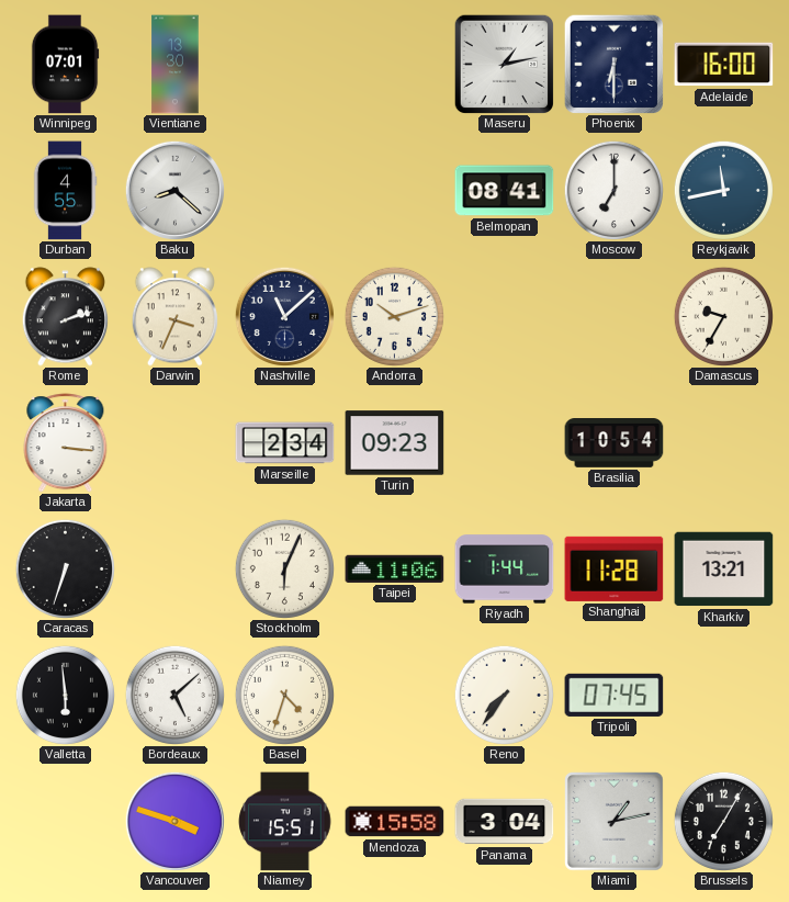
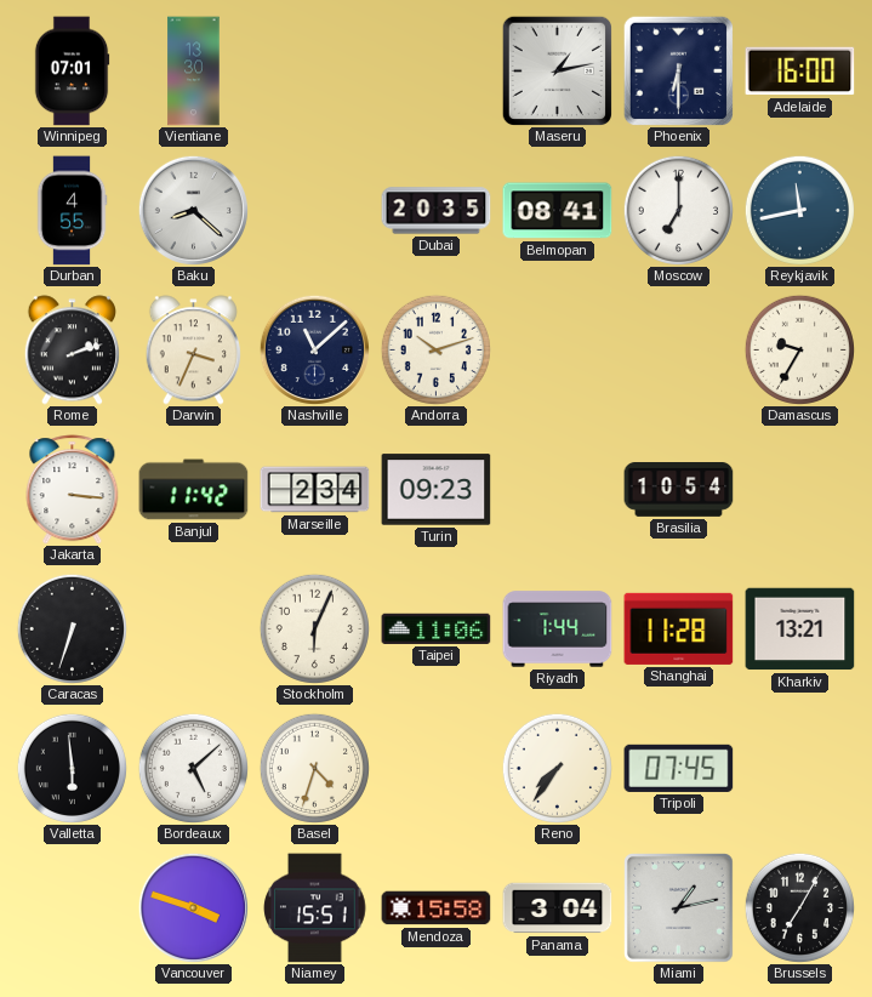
Dubai: none -> 20:35
Banjul: none -> 11:42
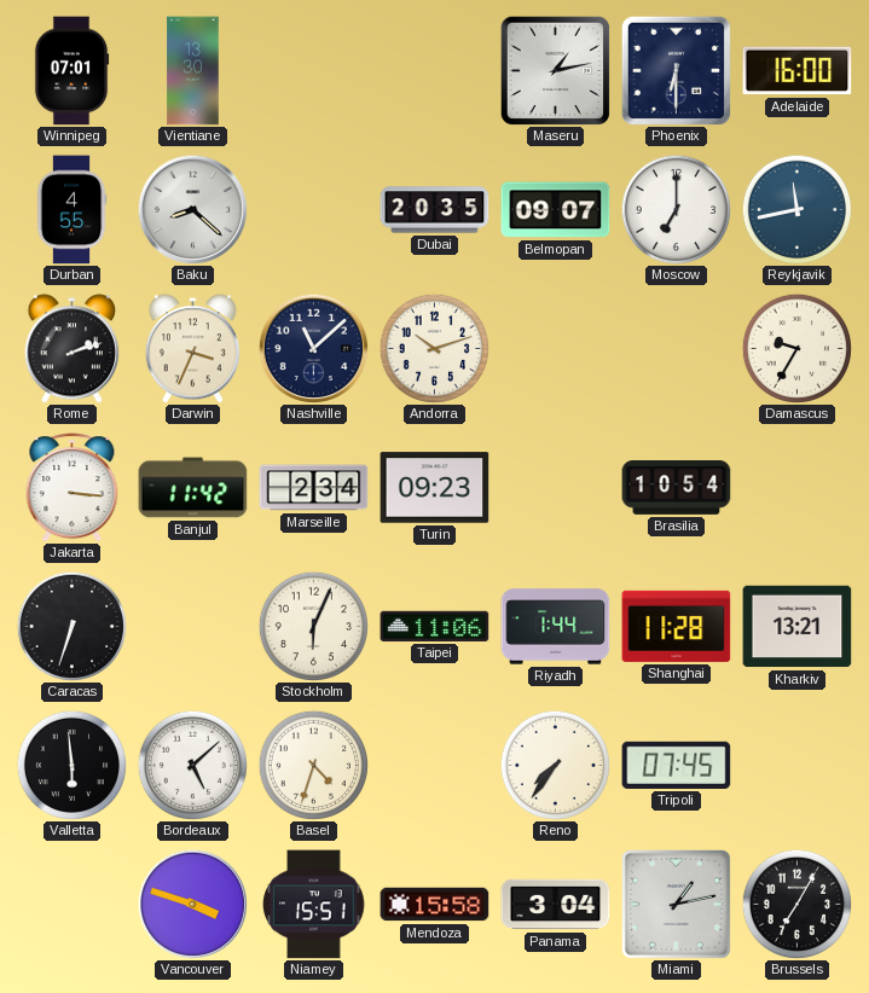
Belmopan: 08:41 -> 09:07
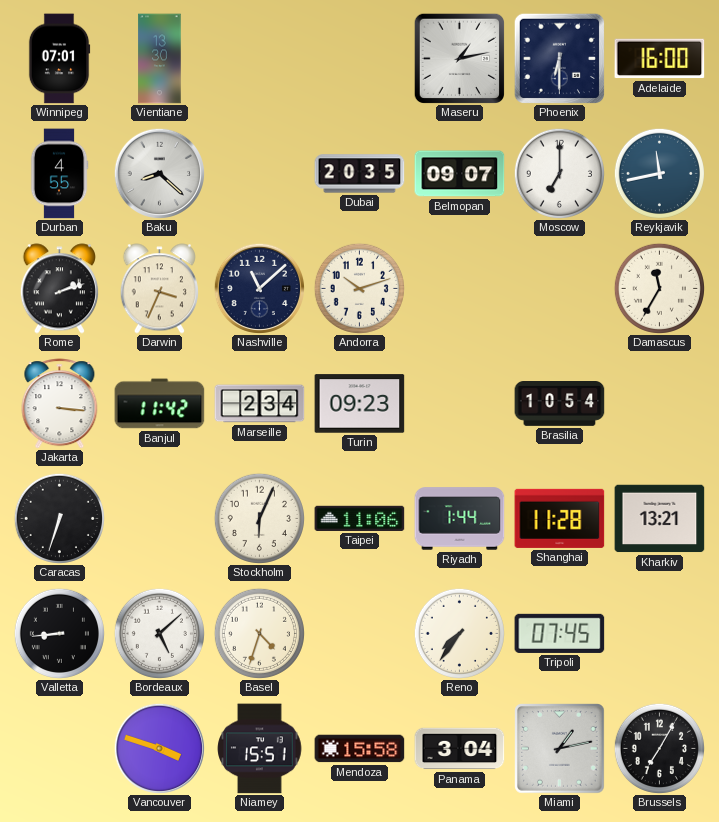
Damascus: 9:35 -> 11:35
Valletta: 5:59 -> 8:44
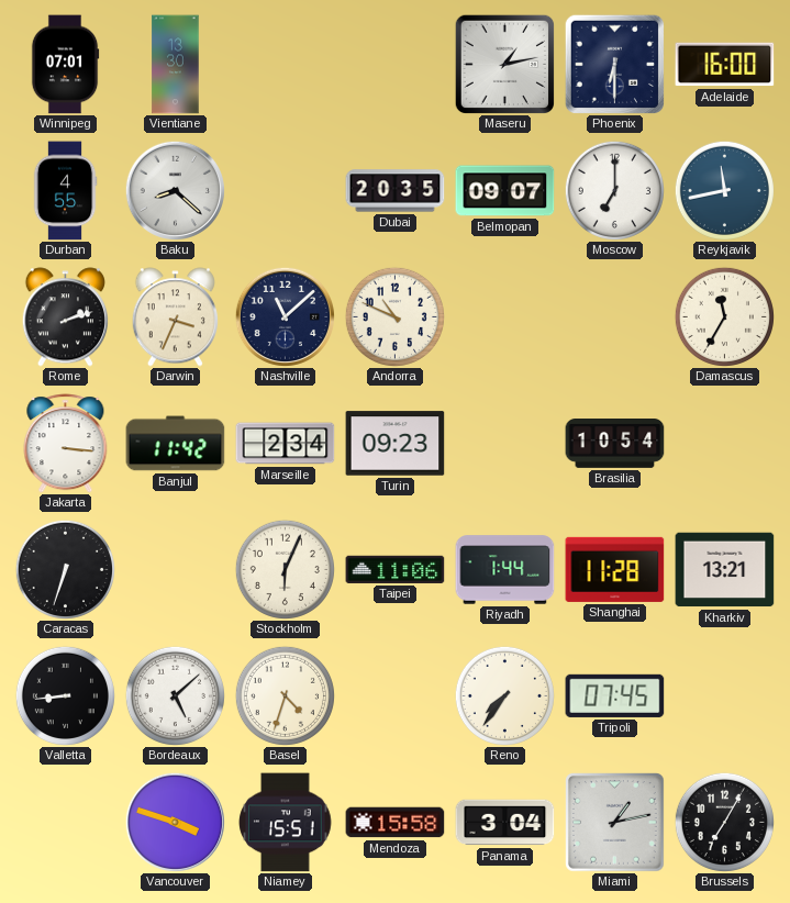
Andorra: 10:12 -> 10:49
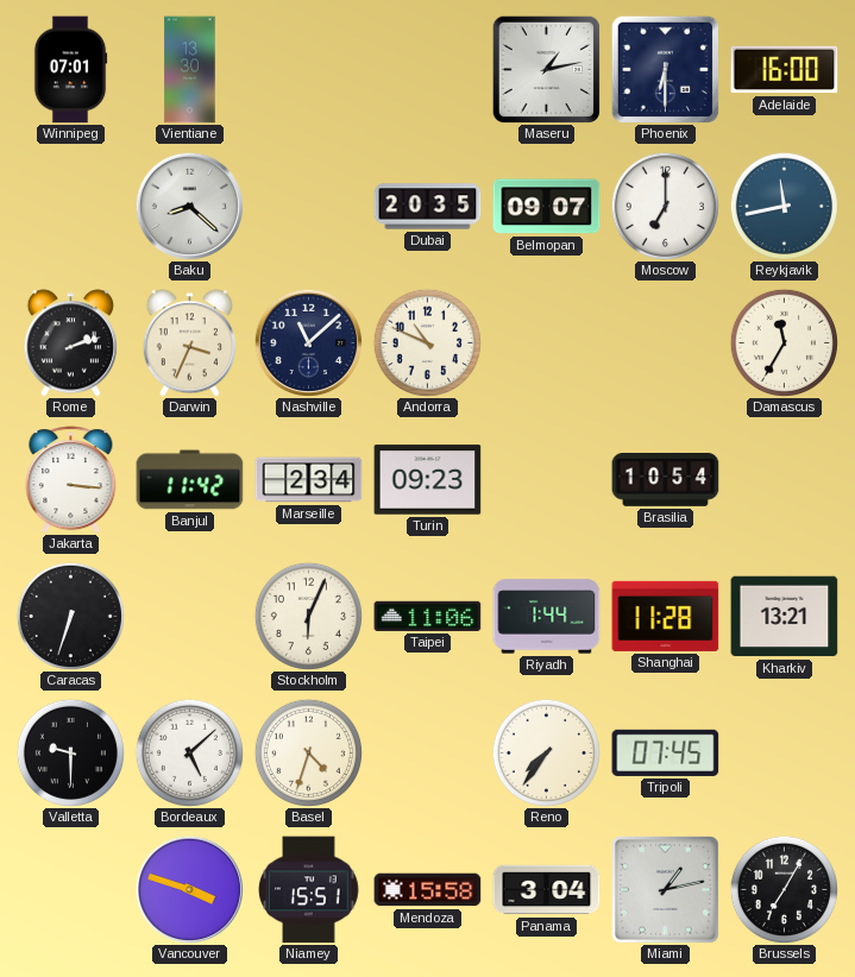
Durban: 4:55 -> none
Valletta: 8:44 -> 9:30
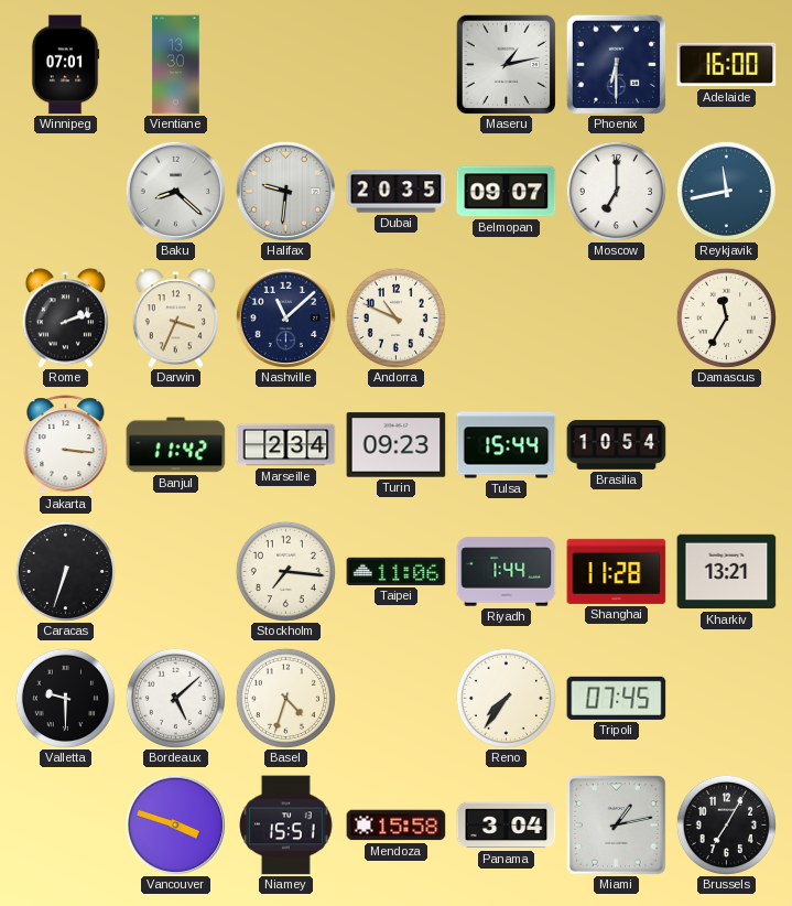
Halifax: none -> 9:31
Tulsa: none -> 15:44
Stockholm: 6:04 -> 7:16
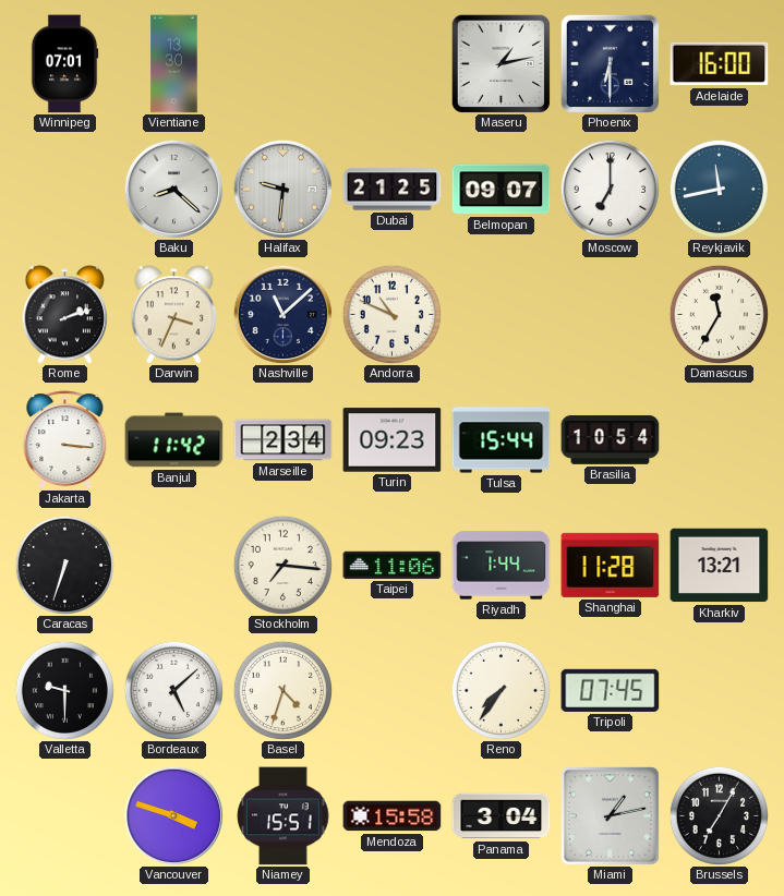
Dubai: 20:35 -> 21:25
